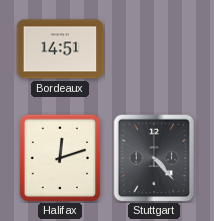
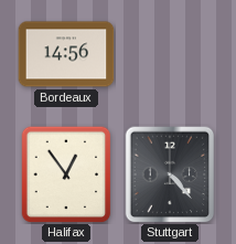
Bordeaux: 14:51 -> 14:56
Halifax: 12:12 -> 12:54
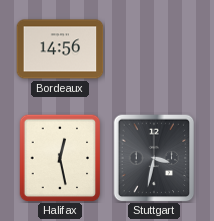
Halifax: 12:54 -> 12:28
Stuttgart: 4:23 -> 3:32
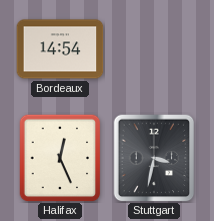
Bordeaux: 14:56 -> 14:54
Halifax: 12:28 -> 12:26
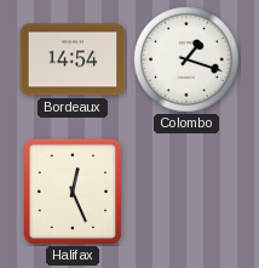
Colombo: none -> 1:18
Stuttgart: 3:32 -> none
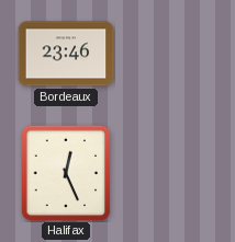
Bordeaux: 14:54 -> 23:46
Colombo: 1:18 -> none
